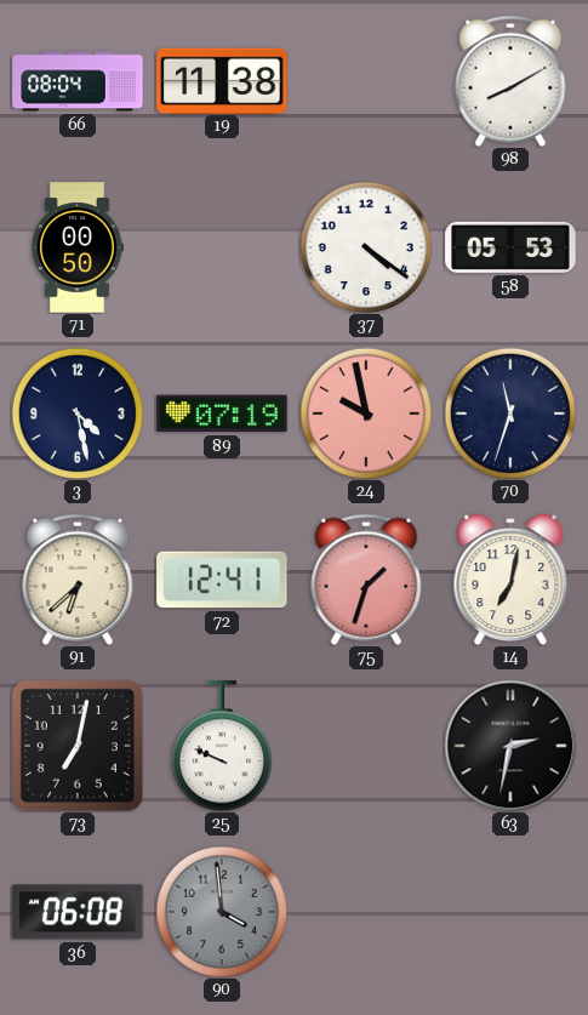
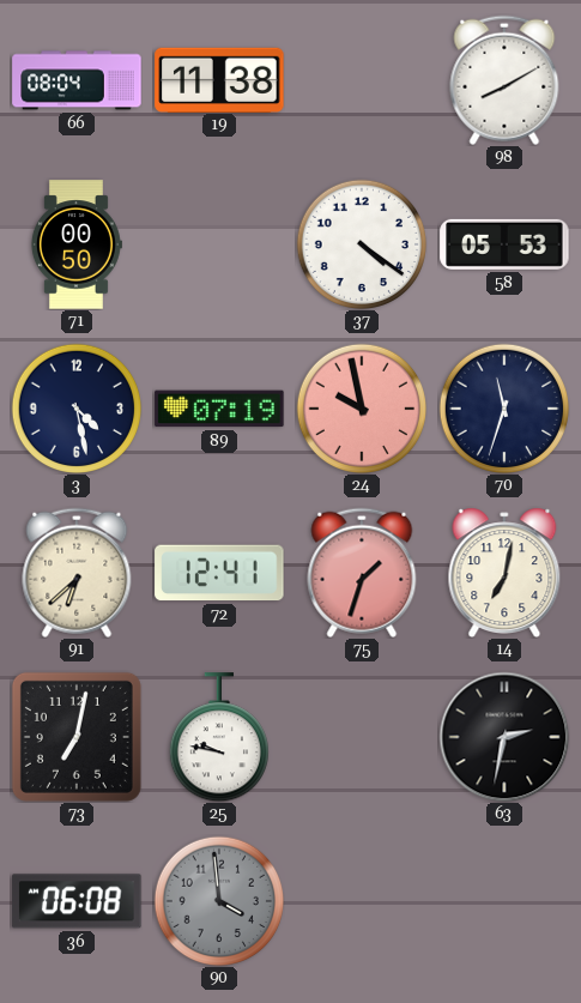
25: 9:49 -> 9:47
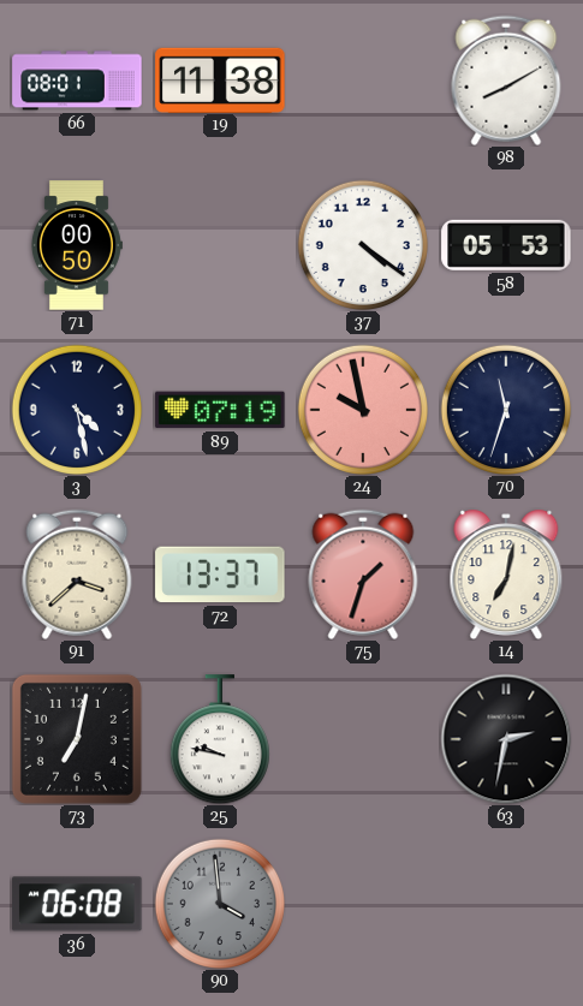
66: 08:04 -> 08:01
91: 6:38 -> 3:38
72: 12:41 -> 13:37
